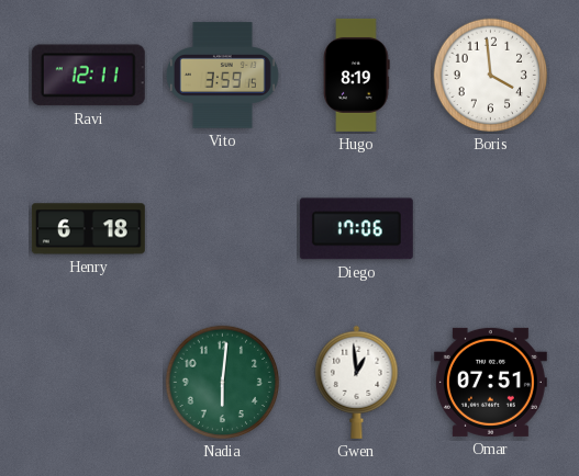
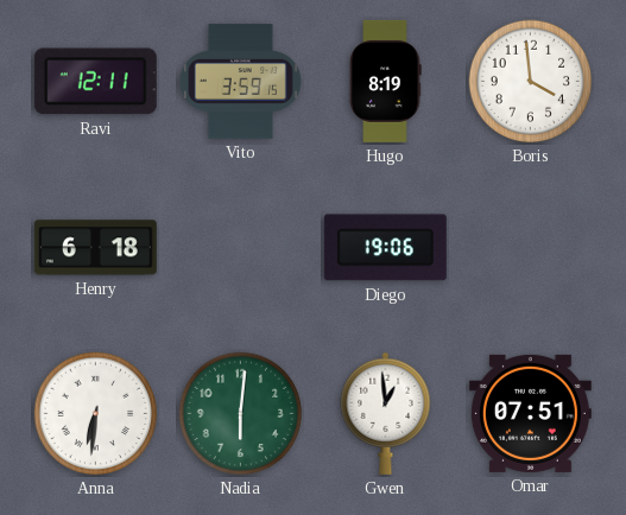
Diego: 17:06 -> 19:06
Anna: none -> 6:31
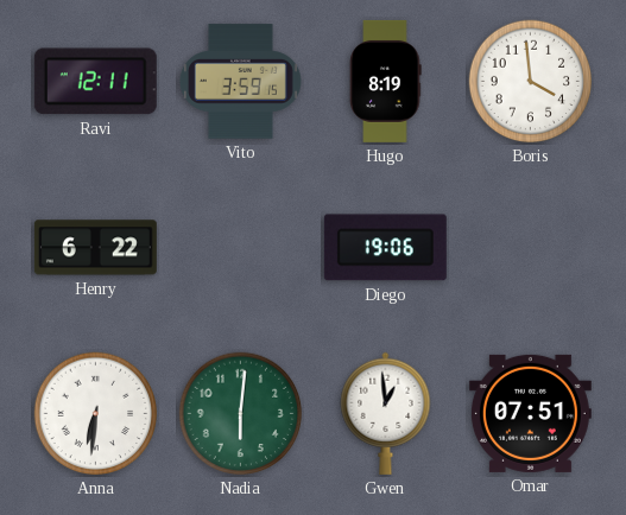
Henry: 6:18 -> 6:22
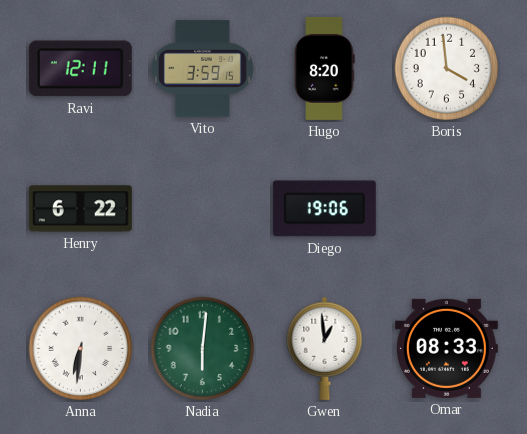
Hugo: 8:19 -> 8:20
Omar: 07:51 -> 08:33
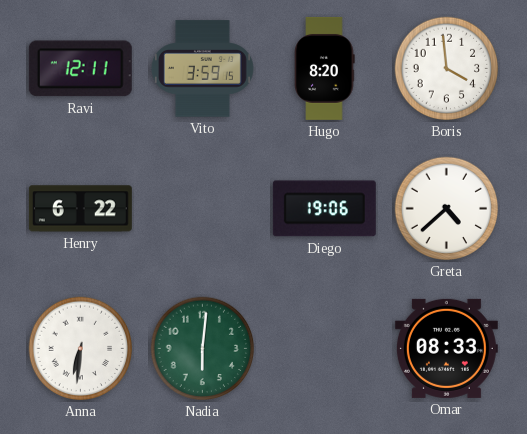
Greta: none -> 4:38
Gwen: 12:59 -> none
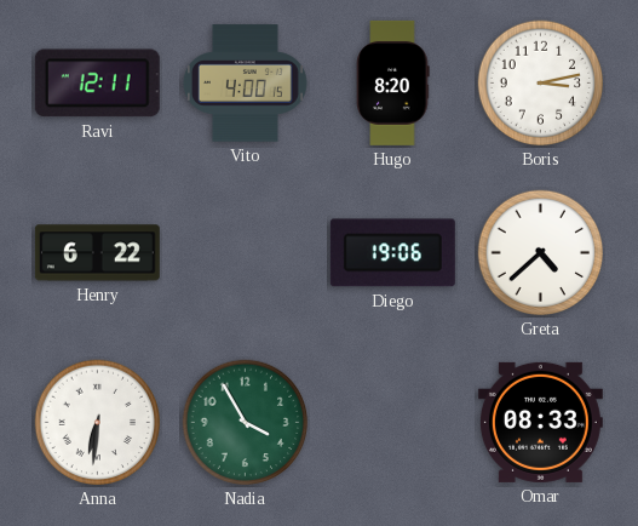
Vito: 3:59 -> 4:00
Boris: 3:59 -> 3:13
Nadia: 6:01 -> 3:55
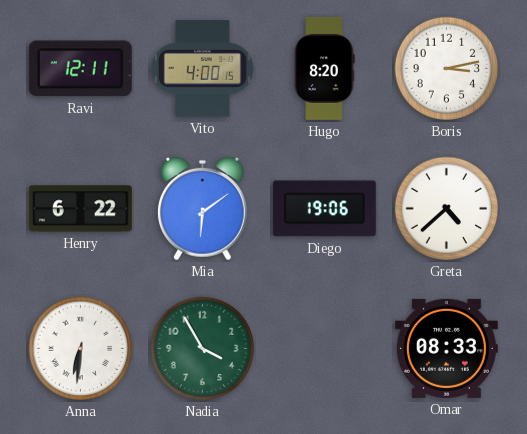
Mia: none -> 6:09
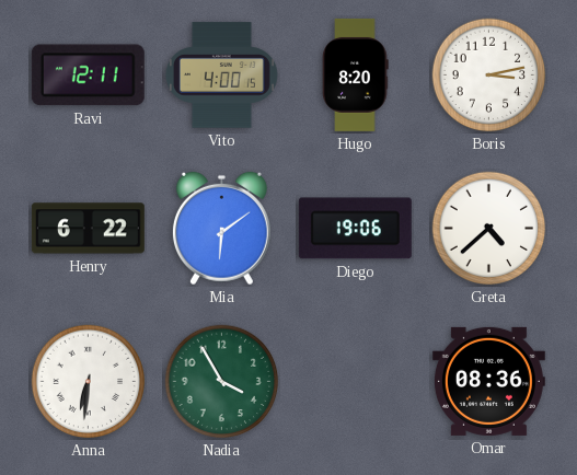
Omar: 08:33 -> 08:36
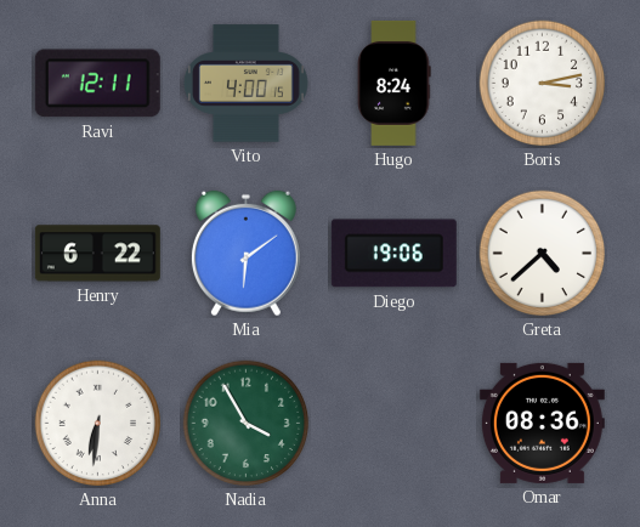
Hugo: 8:20 -> 8:24
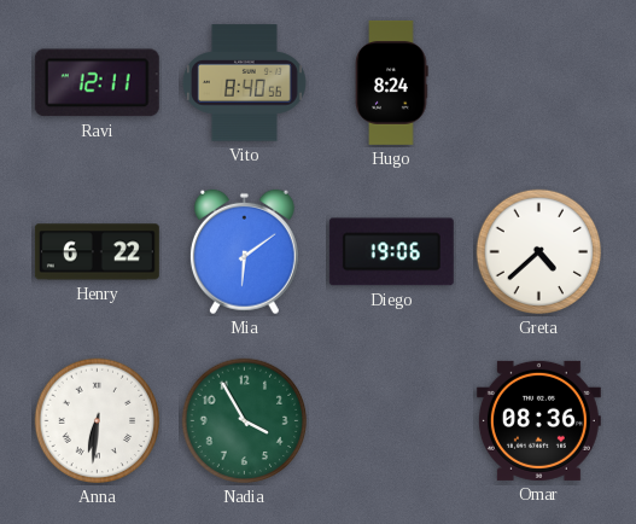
Vito: 4:00 -> 8:40
Boris: 3:13 -> none
